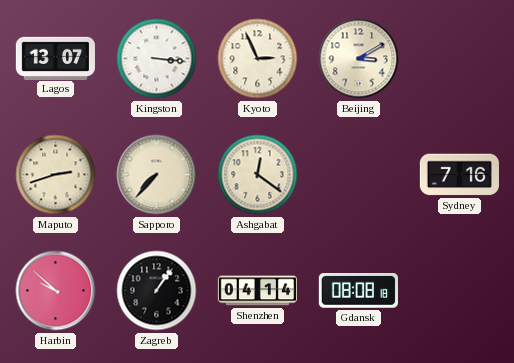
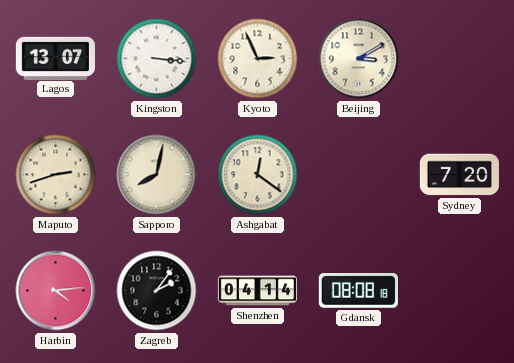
Sapporo: 7:37 -> 8:02
Sydney: 7:16 -> 7:20
Harbin: 9:52 -> 4:14
Zagreb: 1:06 -> 2:06
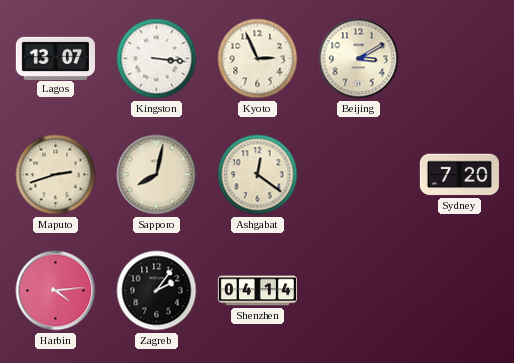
Gdansk: 08:08 -> none
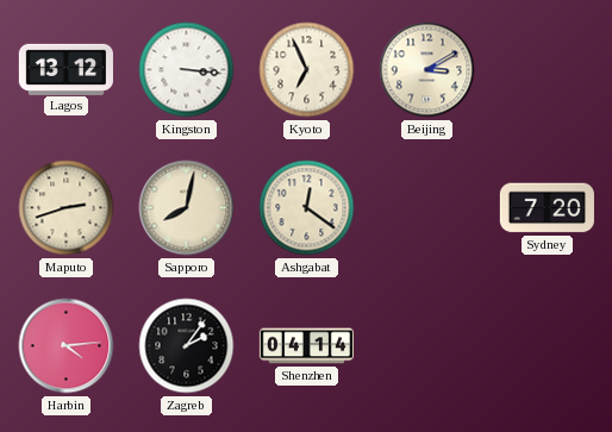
Lagos: 13:07 -> 13:12
Kyoto: 2:56 -> 6:56
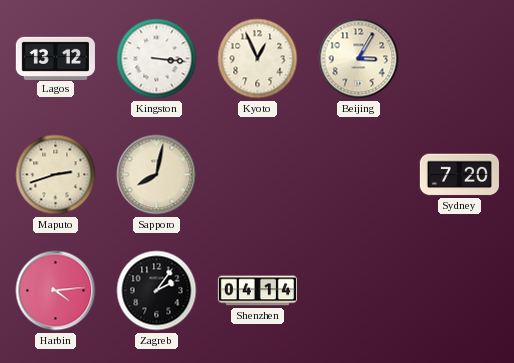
Kyoto: 6:56 -> 12:56
Beijing: 3:10 -> 3:05
Ashgabat: 12:21 -> none
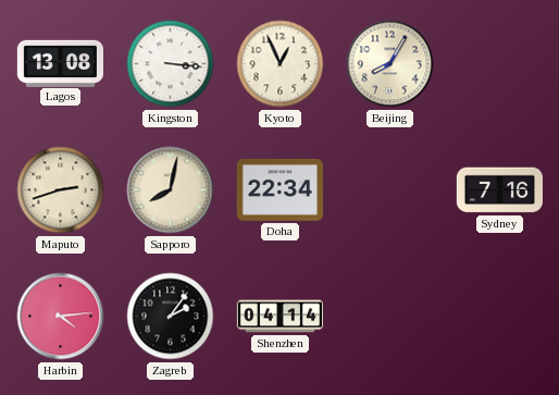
Lagos: 13:12 -> 13:08
Beijing: 3:05 -> 8:05
Doha: none -> 22:34
Sydney: 7:20 -> 7:16
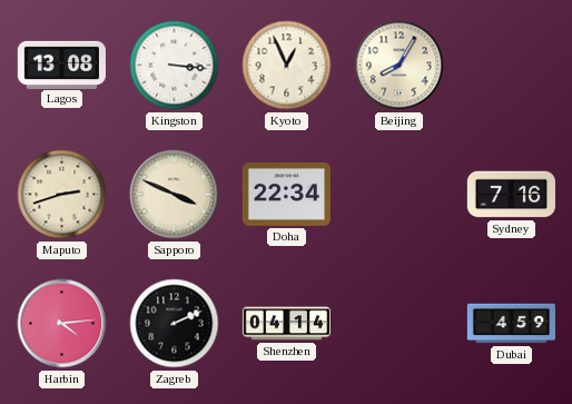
Sapporo: 8:02 -> 3:49
Zagreb: 2:06 -> 2:11
Dubai: none -> 4:59
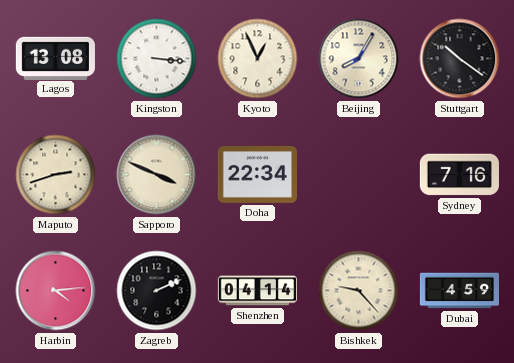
Stuttgart: none -> 10:21
Bishkek: none -> 9:23
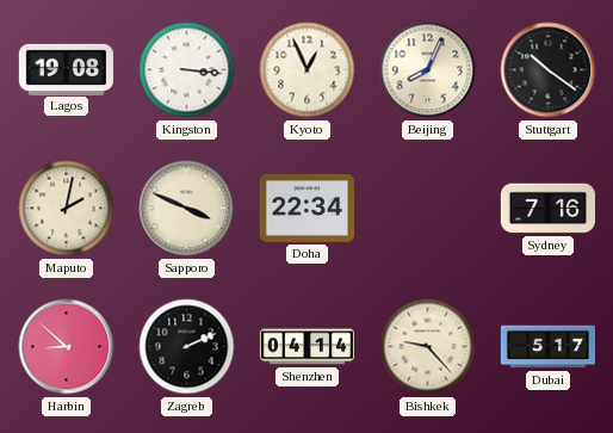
Lagos: 13:08 -> 19:08
Beijing: 8:05 -> 8:04
Maputo: 2:42 -> 2:02
Harbin: 4:14 -> 8:52
Dubai: 4:59 -> 5:17
